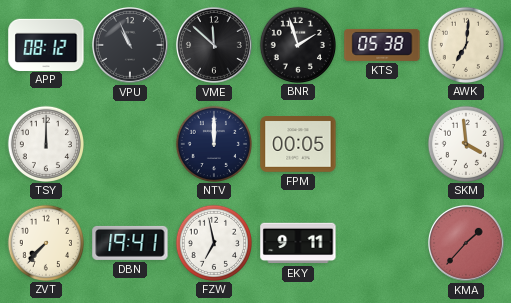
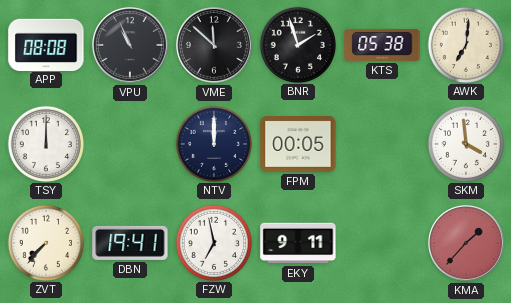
APP: 08:12 -> 08:08
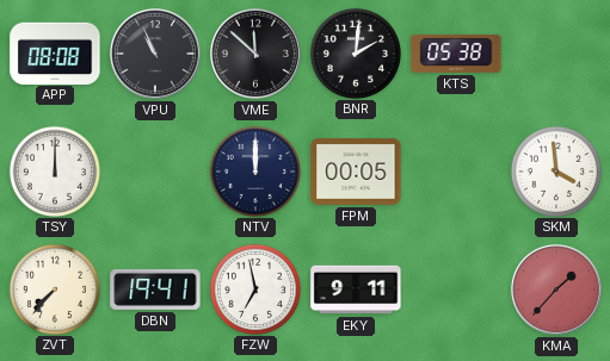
BNR: 1:57 -> 2:01
AWK: 7:01 -> none
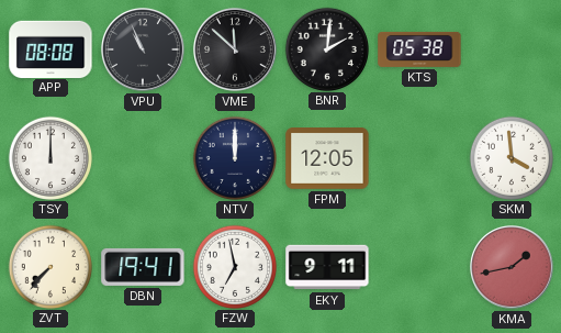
FPM: 00:05 -> 12:05
KMA: 1:37 -> 1:43
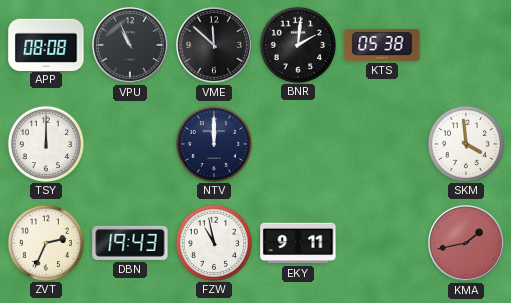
FPM: 12:05 -> none
ZVT: 7:37 -> 2:34
DBN: 19:41 -> 19:43
FZW: 6:58 -> 10:58
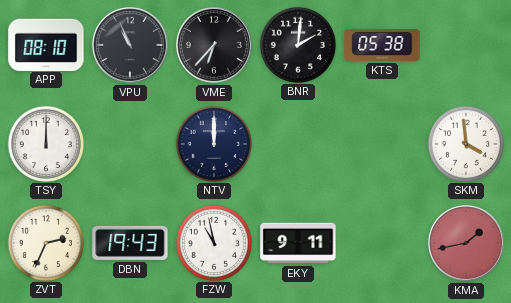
APP: 08:08 -> 08:10
VME: 11:52 -> 6:37
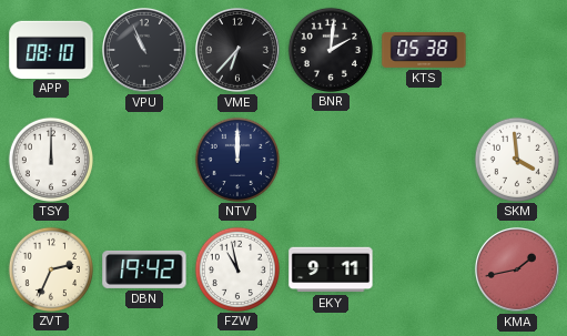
DBN: 19:43 -> 19:42
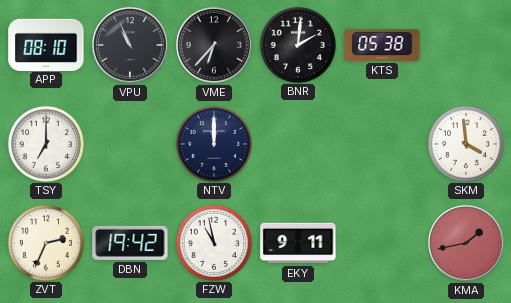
TSY: 12:00 -> 7:00
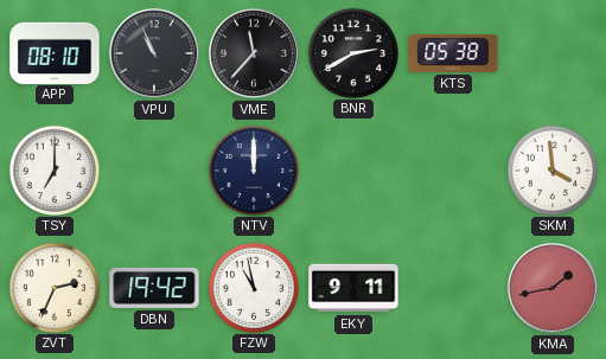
VME: 6:37 -> 11:37
BNR: 2:01 -> 2:40
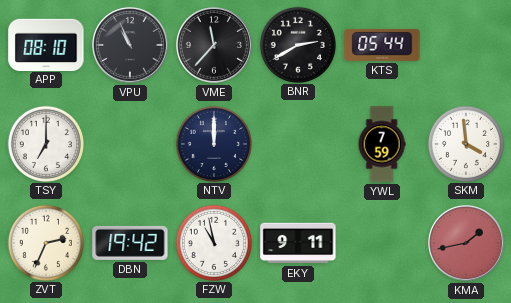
KTS: 05:38 -> 05:44
YWL: none -> 7:59
